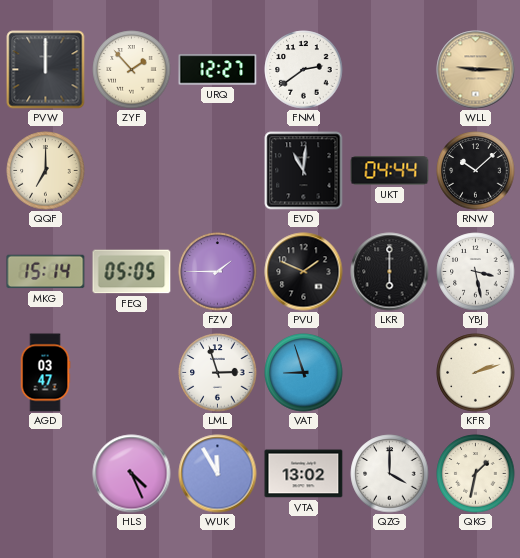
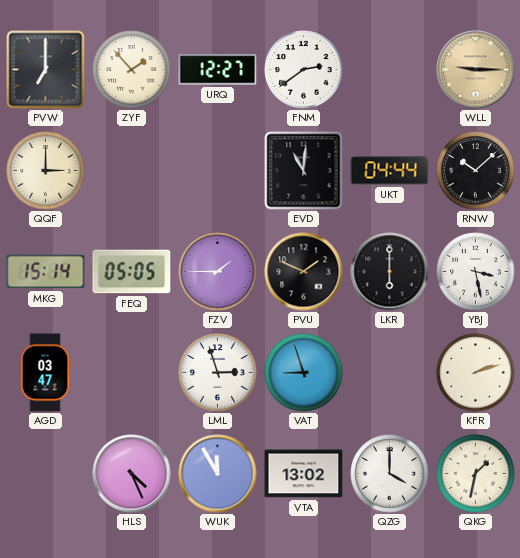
PVW: 12:00 -> 7:00
QQF: 7:00 -> 3:00
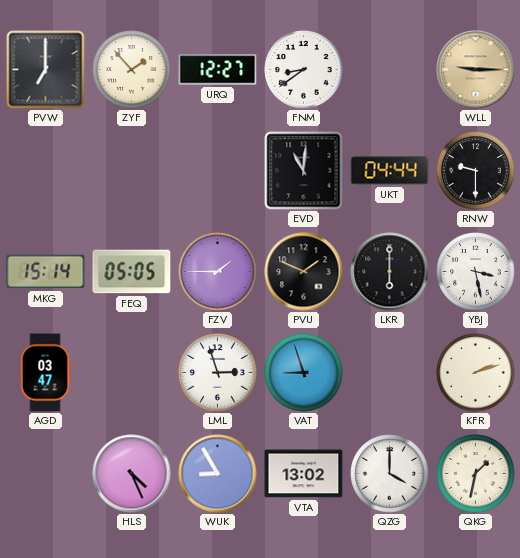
FNM: 2:39 -> 8:39
QQF: 3:00 -> none
RNW: 10:08 -> 9:30
WUK: 11:55 -> 8:55
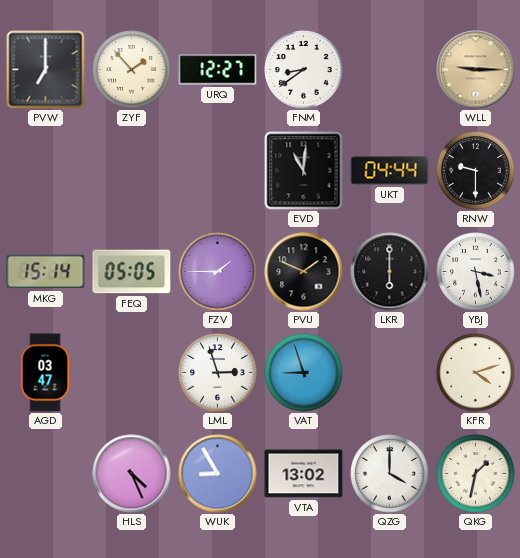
KFR: 2:12 -> 4:12
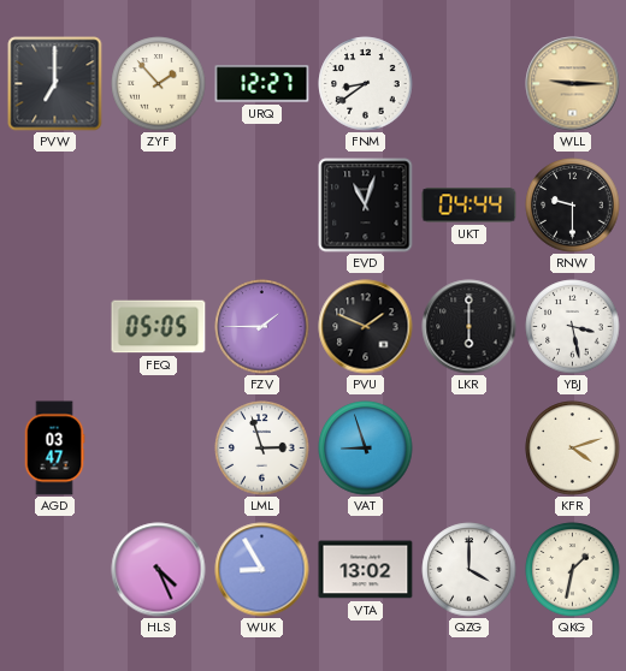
EVD: 11:01 -> 11:03
MKG: 15:14 -> none
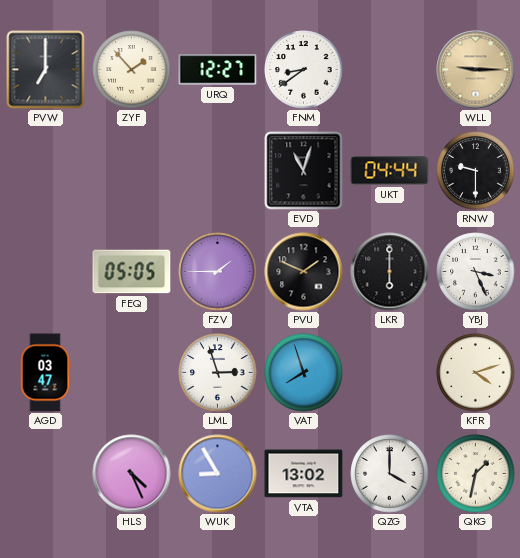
YBJ: 3:28 -> 3:26
VAT: 8:57 -> 7:57
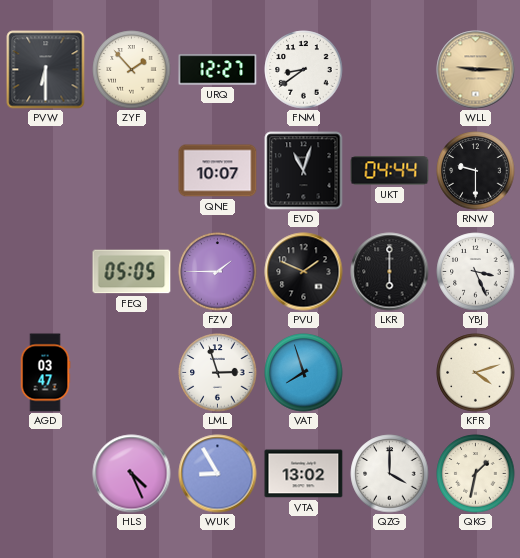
PVW: 7:00 -> 6:30
QNE: none -> 10:07
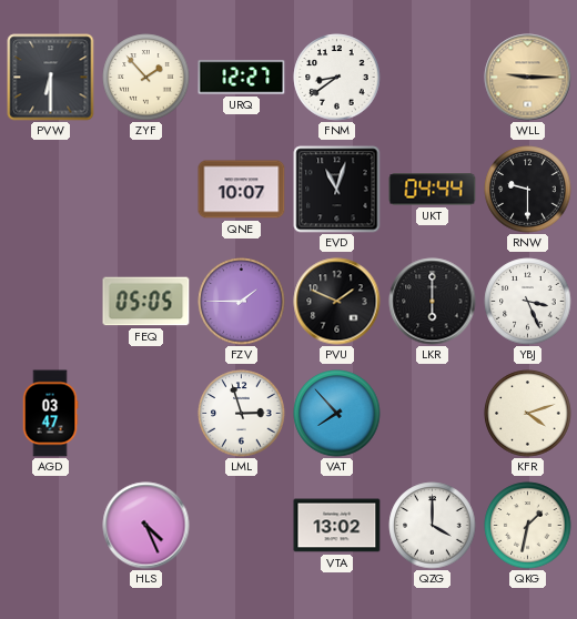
VAT: 7:57 -> 7:53
WUK: 8:55 -> none
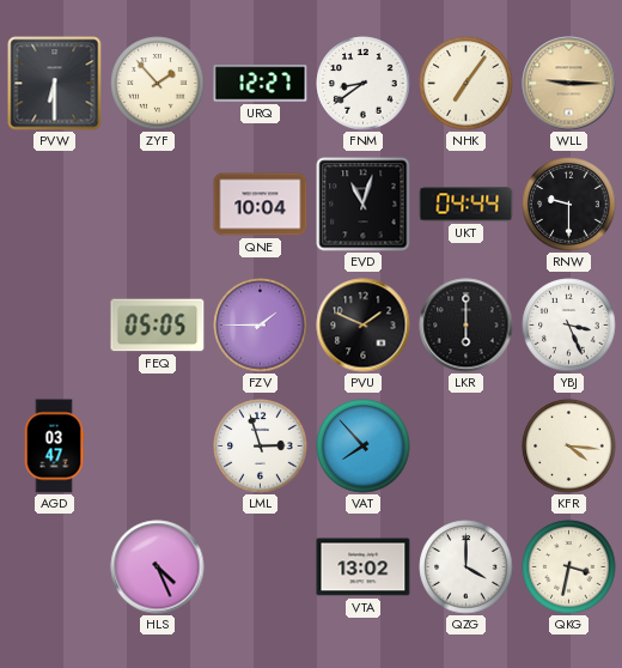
NHK: none -> 7:06
QNE: 10:07 -> 10:04
KFR: 4:12 -> 4:16
QKG: 1:32 -> 3:32
